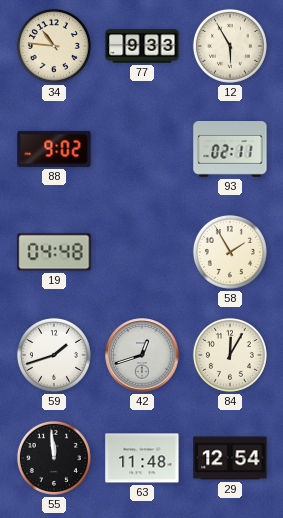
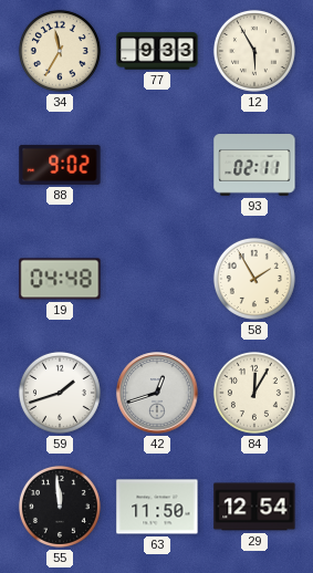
34: 10:46 -> 11:35
63: 11:48 -> 11:50
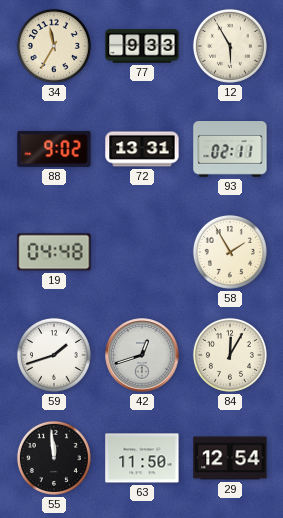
72: none -> 13:31
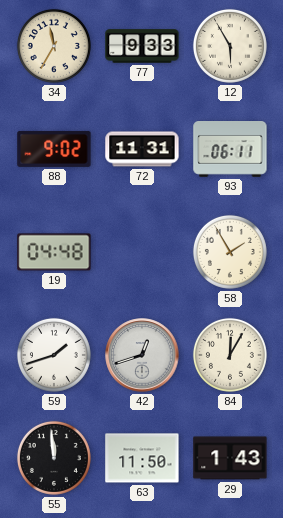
72: 13:31 -> 11:31
93: 02:11 -> 06:11
29: 12:54 -> 1:43
